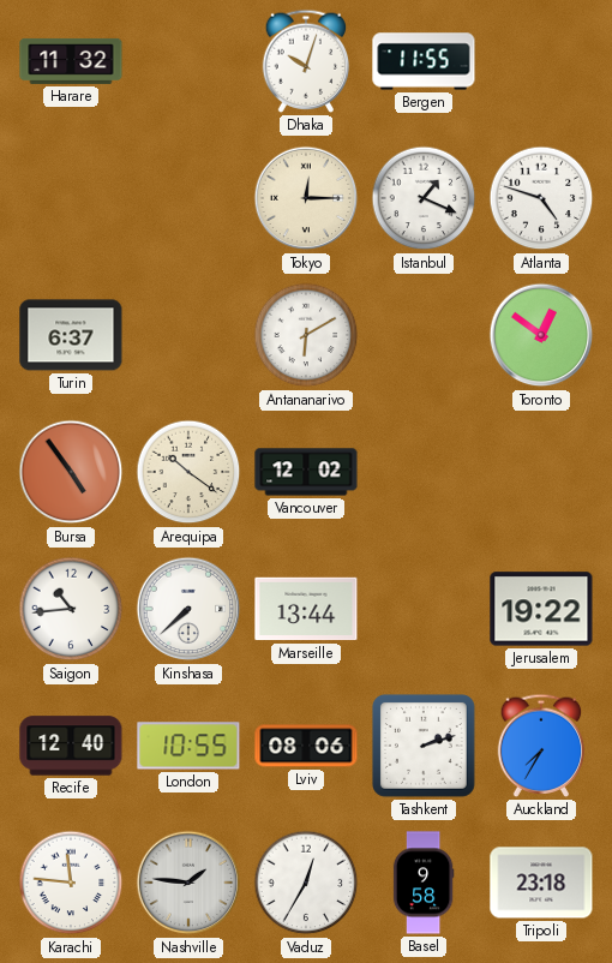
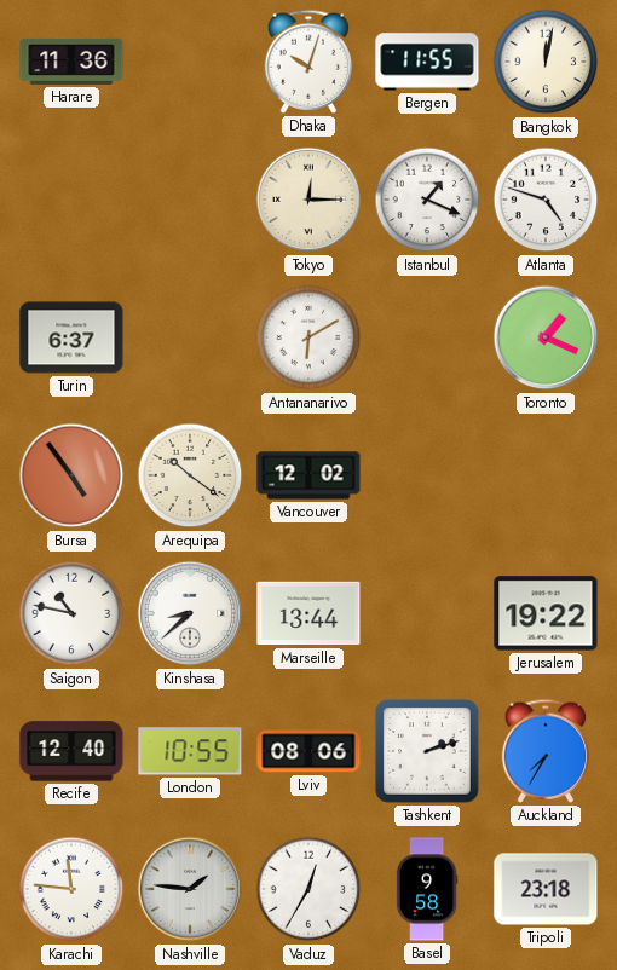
Harare: 11:32 -> 11:36
Bangkok: none -> 12:02
Toronto: 12:51 -> 1:19
Saigon: 10:44 -> 10:47
Kinshasa: 7:38 -> 8:38
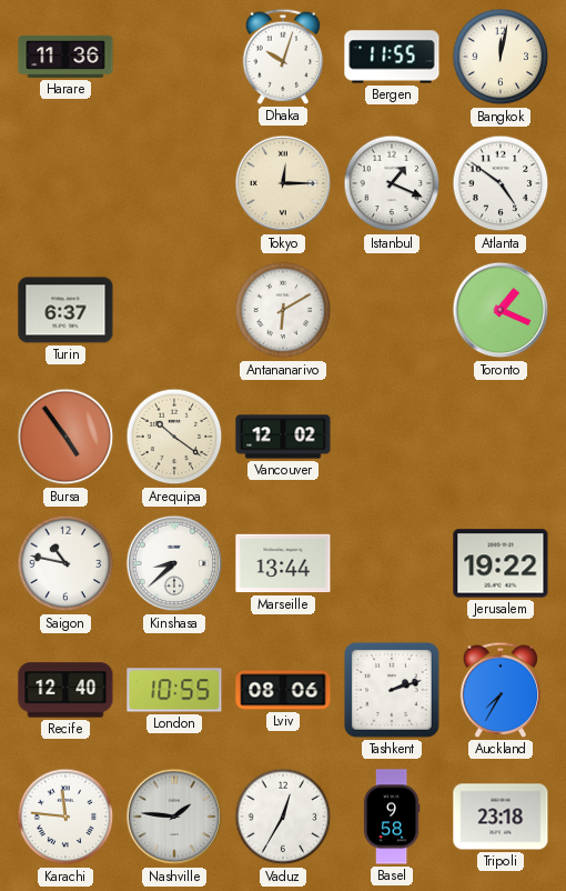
Atlanta: 4:48 -> 4:51
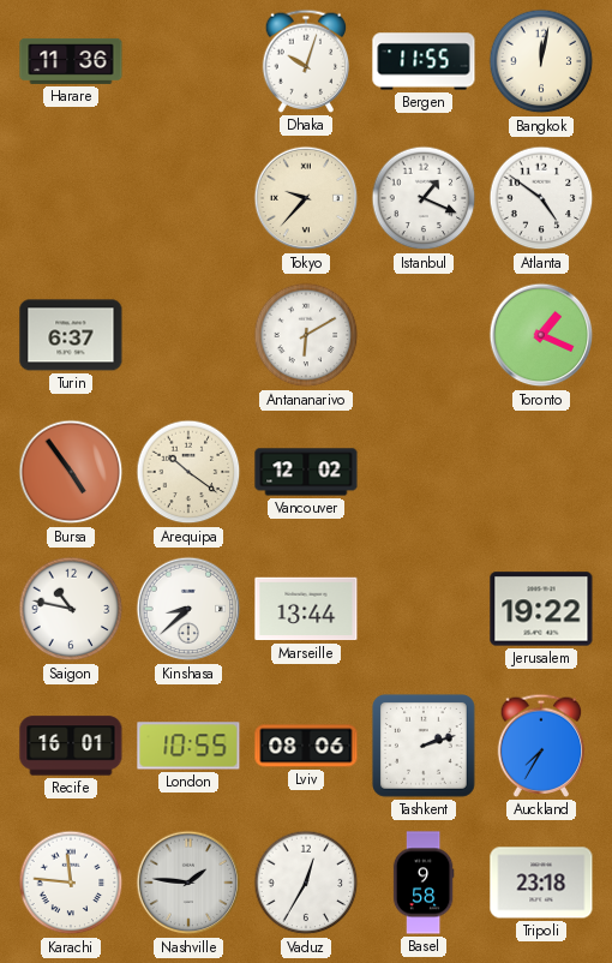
Tokyo: 12:15 -> 9:37
Recife: 12:40 -> 16:01
